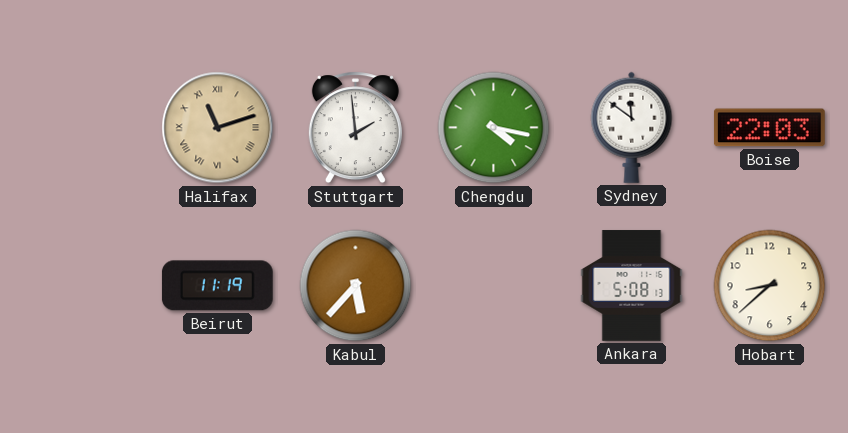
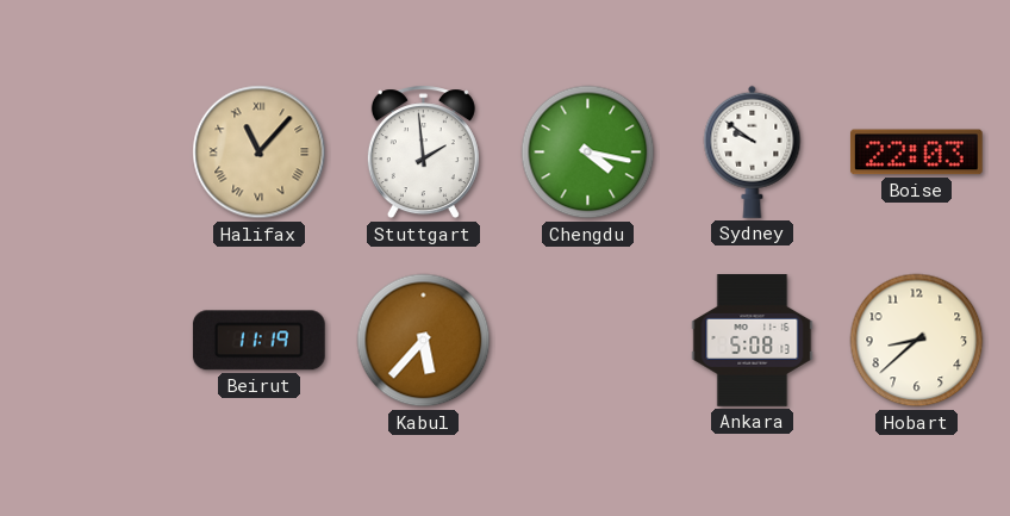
Halifax: 11:12 -> 11:07
Sydney: 11:51 -> 9:51
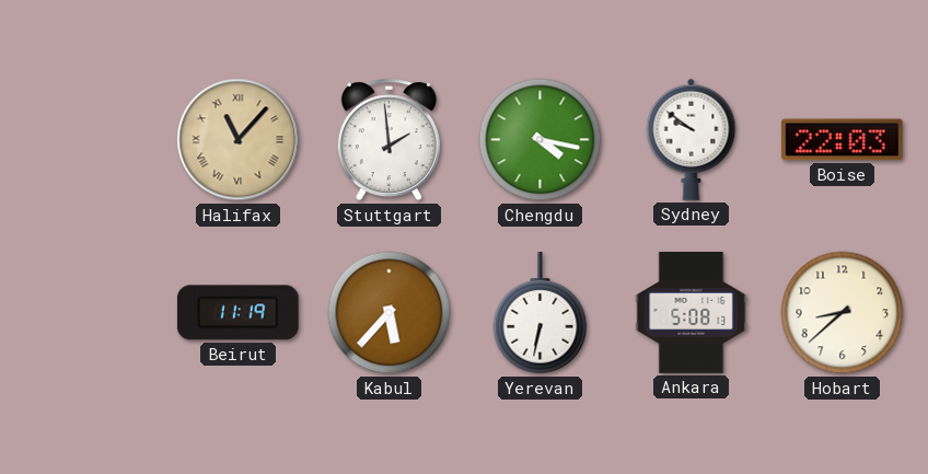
Yerevan: none -> 6:32
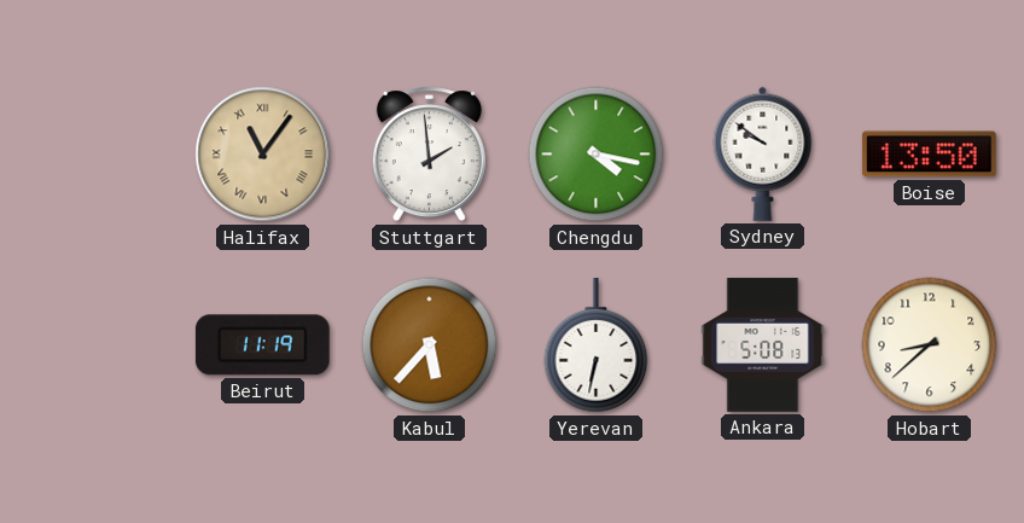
Halifax: 11:07 -> 11:06
Boise: 22:03 -> 13:50
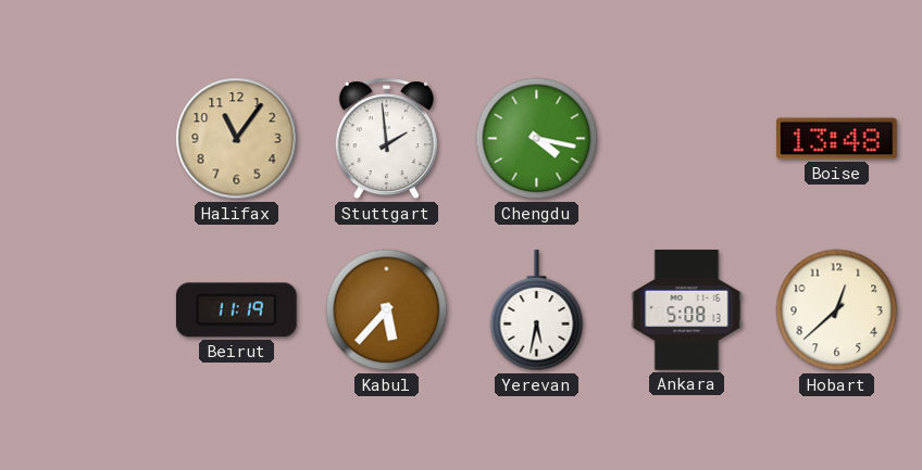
Halifax numerals: Roman -> Arabic
Sydney: 9:51 -> none
Boise: 13:50 -> 13:48
Yerevan: 6:32 -> 5:32
Hobart: 8:38 -> 12:38
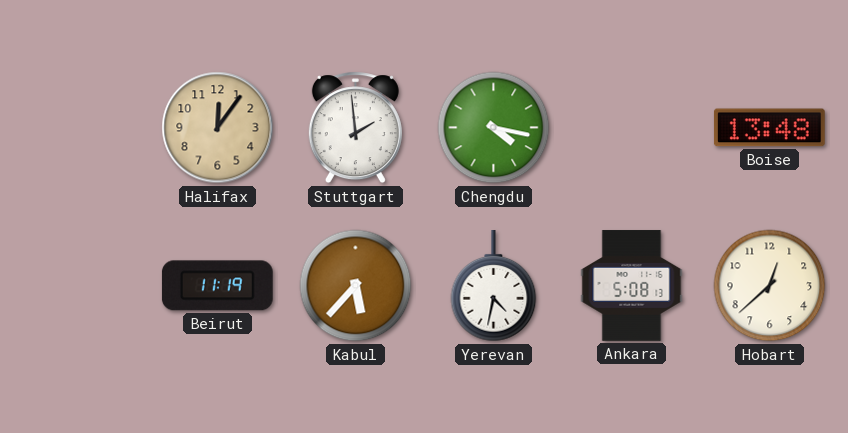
Halifax: 11:06 -> 12:06
Yerevan: 5:32 -> 4:32
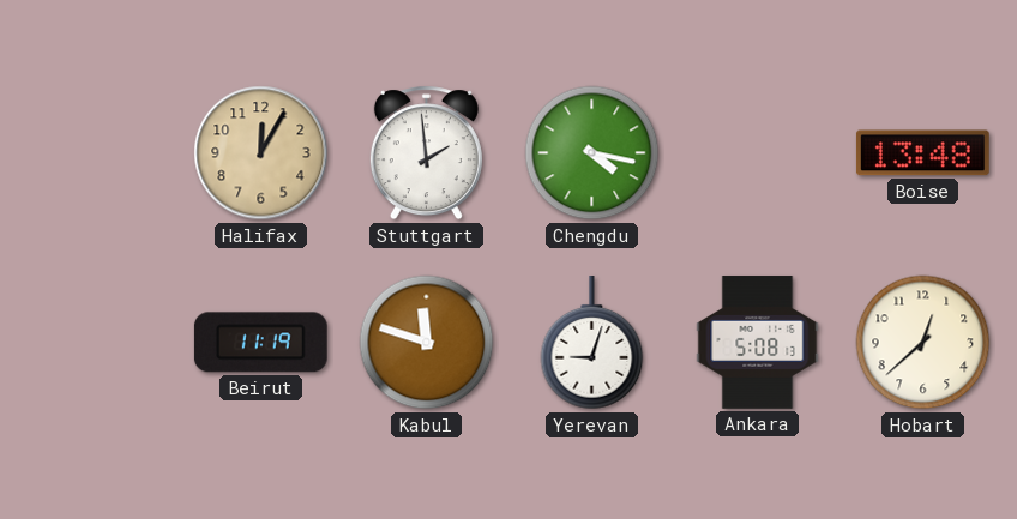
Halifax: 12:06 -> 12:05
Kabul: 5:37 -> 11:48
Yerevan: 4:32 -> 9:03
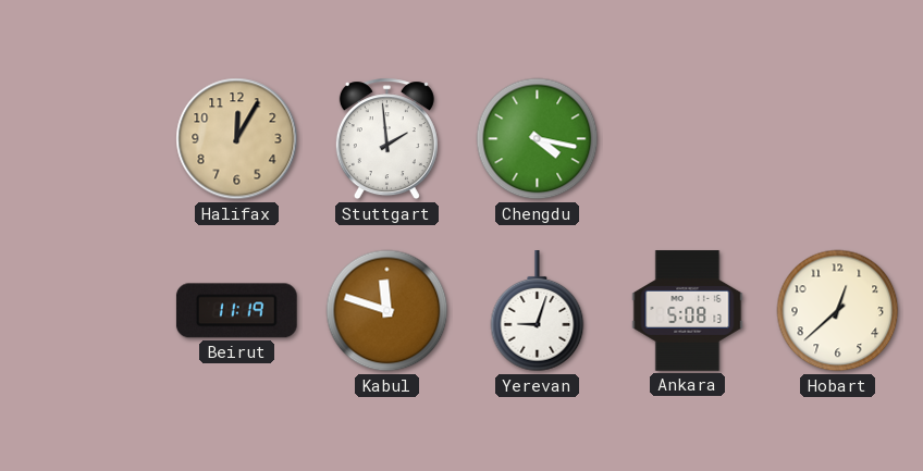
Boise: 13:48 -> none
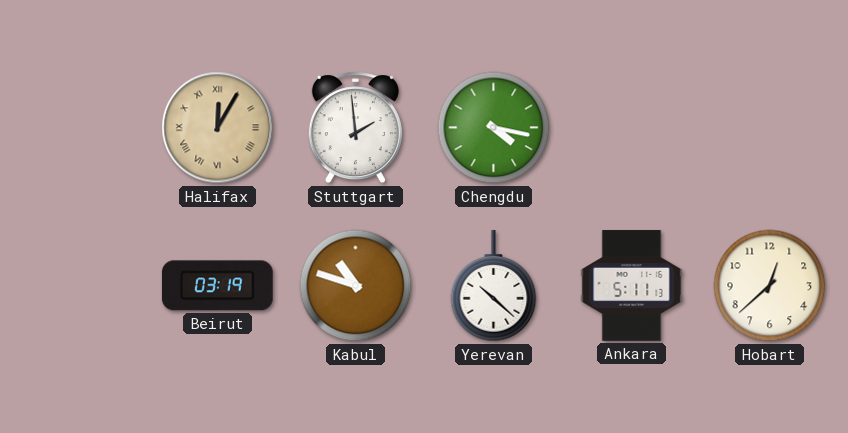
Halifax numerals: Arabic -> Roman
Beirut: 11:19 -> 03:19
Kabul: 11:48 -> 10:48
Yerevan: 9:03 -> 10:22
Ankara: 5:08 -> 5:11
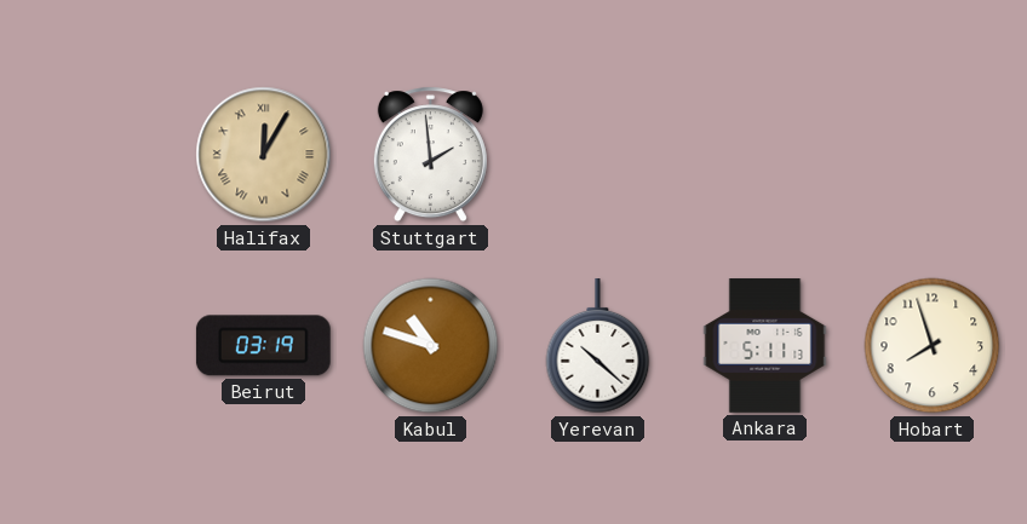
Chengdu: 4:17 -> none
Hobart: 12:38 -> 7:57
